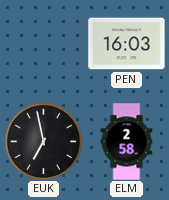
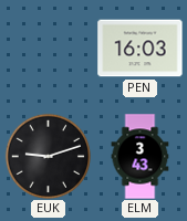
EUK: 6:58 -> 9:12
ELM: 2:58 -> 3:43
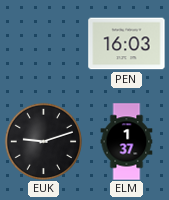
ELM: 3:43 -> 1:37
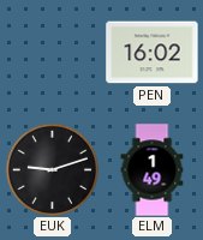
PEN: 16:03 -> 16:02
ELM: 1:37 -> 1:49
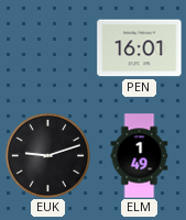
PEN: 16:02 -> 16:01
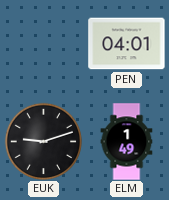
PEN: 16:01 -> 04:01
